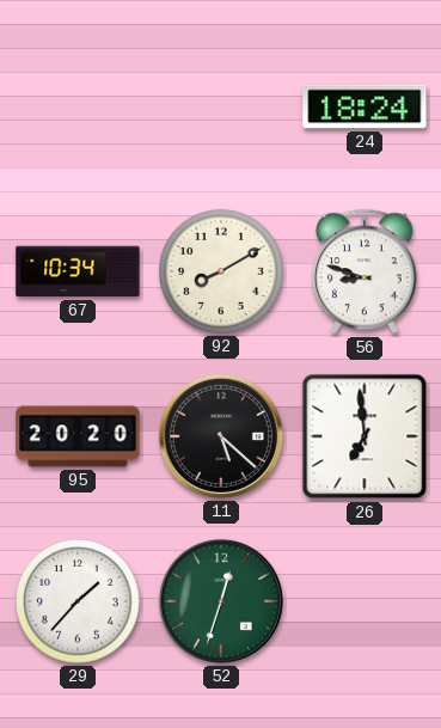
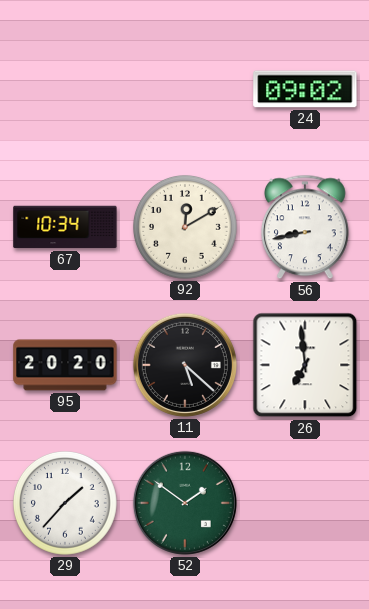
24: 18:24 -> 09:02
92: 8:10 -> 12:10
56: 8:48 -> 8:43
52: 12:33 -> 1:51
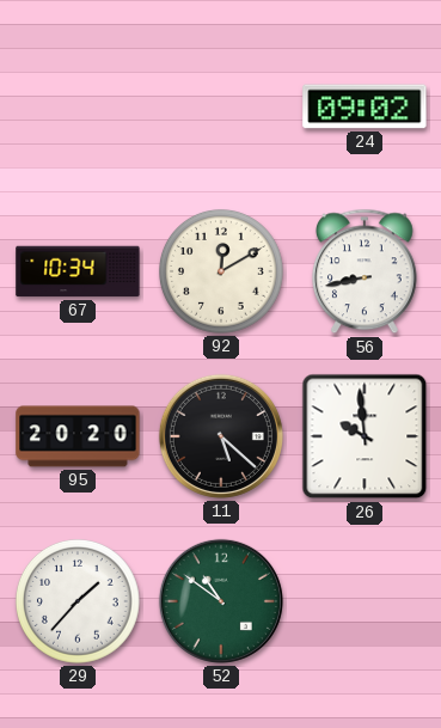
26: 6:59 -> 9:59
52: 1:51 -> 10:51
